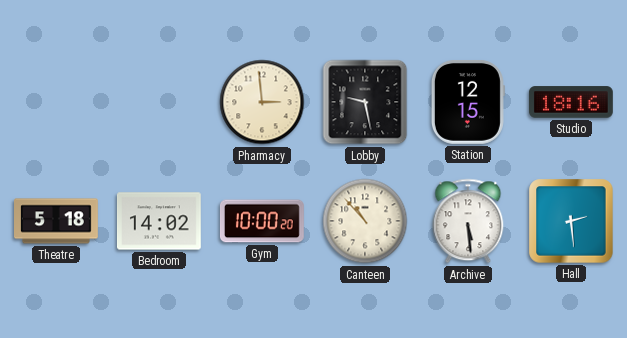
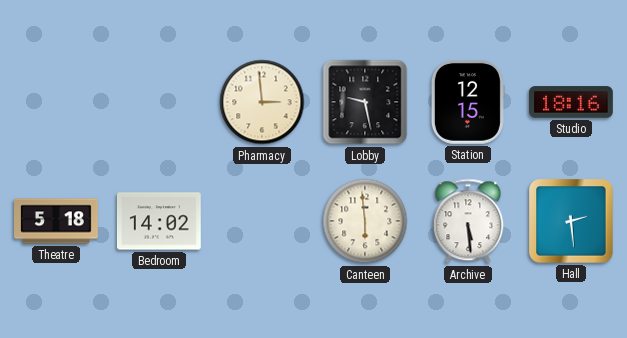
Gym: 10:00 -> none
Canteen: 10:53 -> 5:59
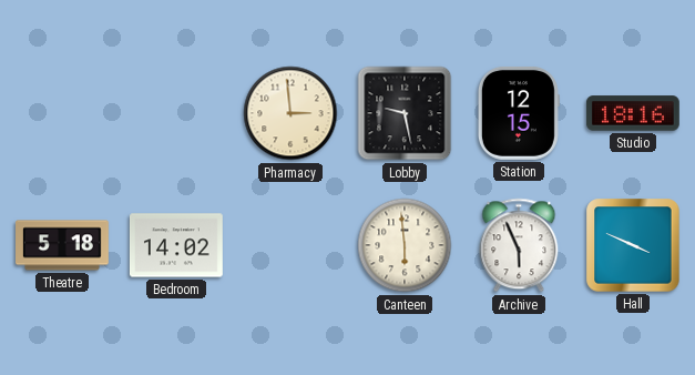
Archive: 5:29 -> 5:56
Hall: 2:29 -> 3:49
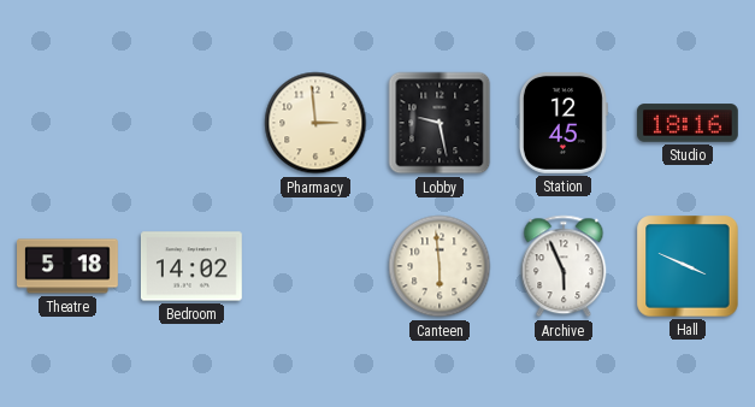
Station: 12:15 -> 12:45
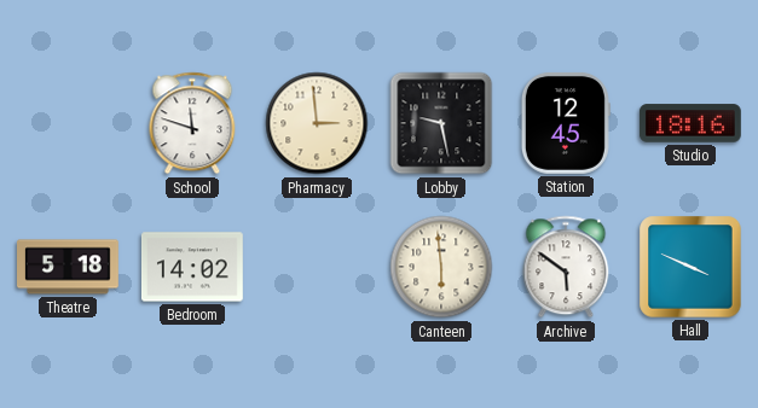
School: none -> 11:48
Archive: 5:56 -> 5:51
